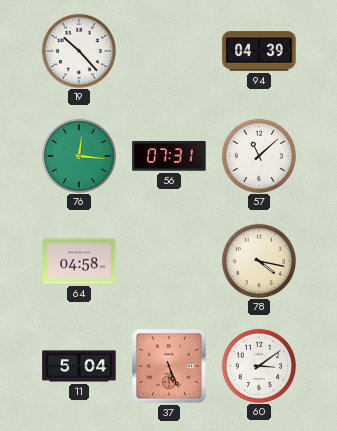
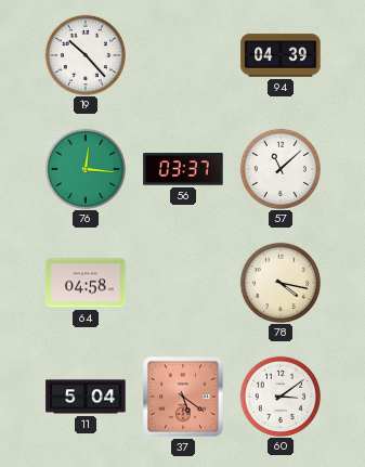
56: 07:31 -> 03:37
37: 5:26 -> 5:21
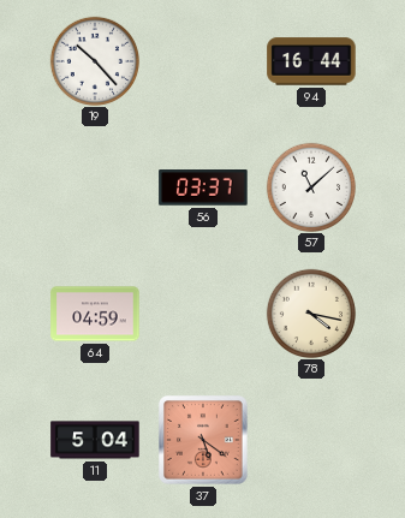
94: 04:39 -> 16:44
76: 12:16 -> none
64: 04:58 -> 04:59
60: 3:09 -> none
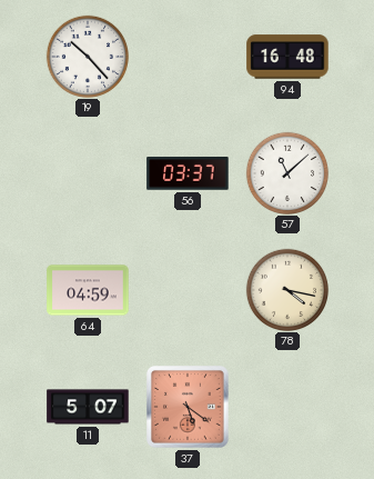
94: 16:44 -> 16:48
11: 5:04 -> 5:07
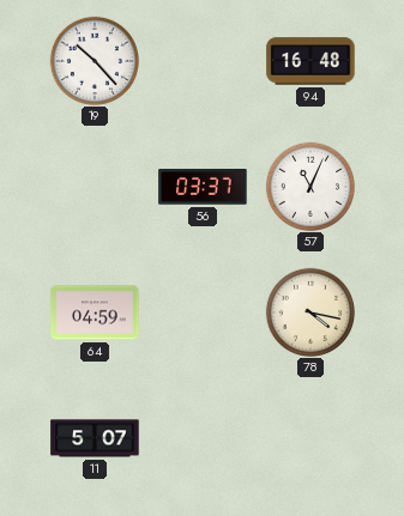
57: 11:08 -> 11:04
37: 5:21 -> none
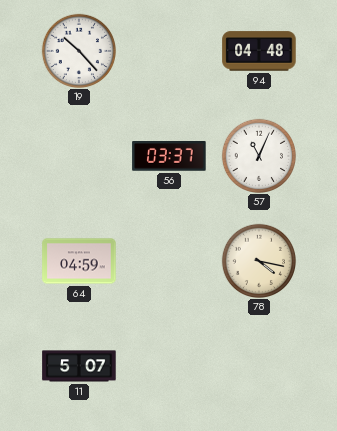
94: 16:48 -> 04:48
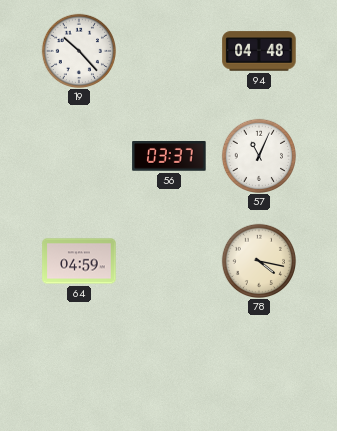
11: 5:07 -> none
